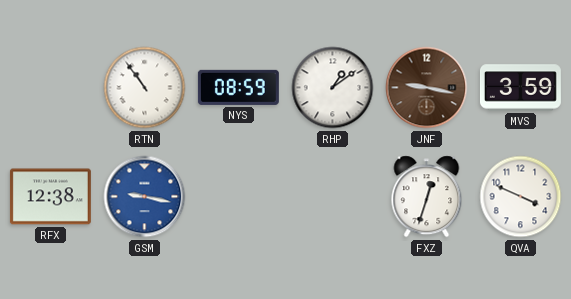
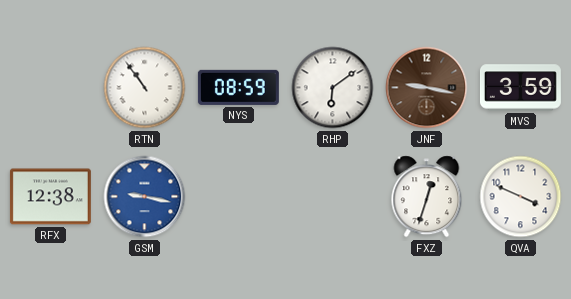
RHP: 1:09 -> 6:09
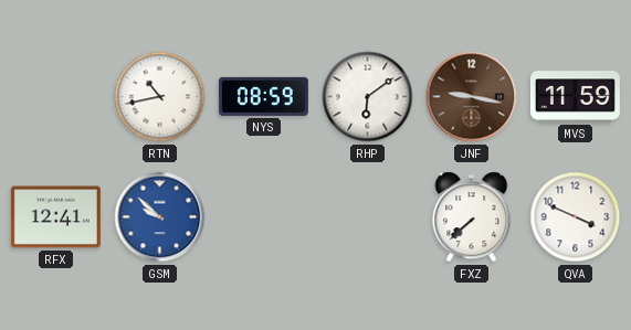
RTN: 10:54 -> 10:43
MVS: 3:59 -> 11:59
RFX: 12:38 -> 12:41
GSM: 9:17 -> 9:52
FXZ: 12:33 -> 7:38
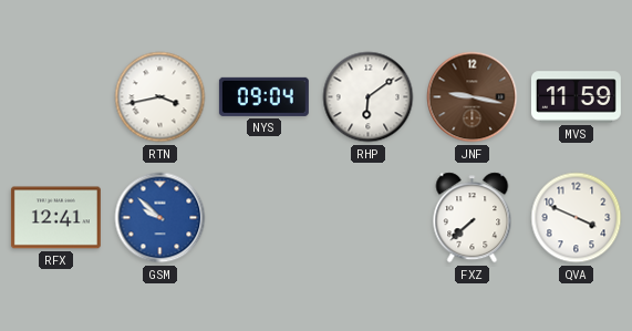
RTN: 10:43 -> 3:43
NYS: 08:59 -> 09:04
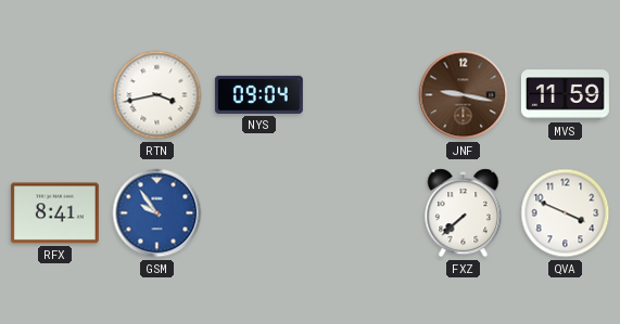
RHP: 6:09 -> none
RFX: 12:41 -> 8:41
GSM: 9:52 -> 9:54
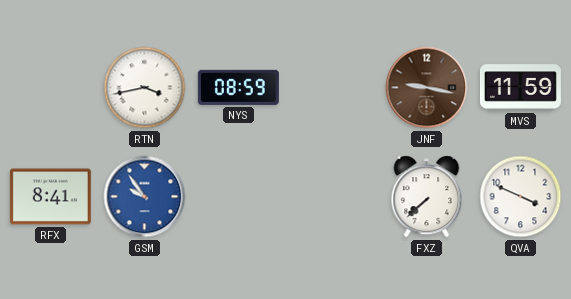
NYS: 09:04 -> 08:59
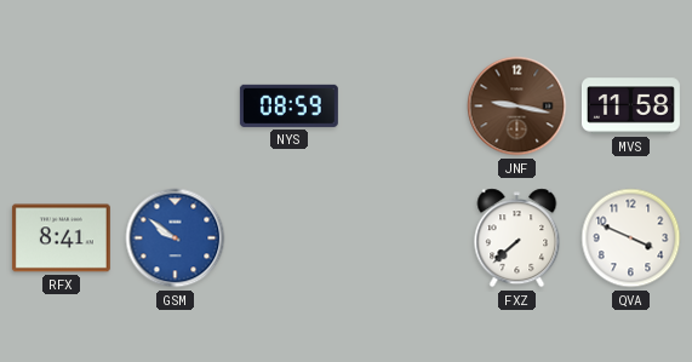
RTN: 3:43 -> none
MVS: 11:59 -> 11:58
GSM: 9:54 -> 9:51
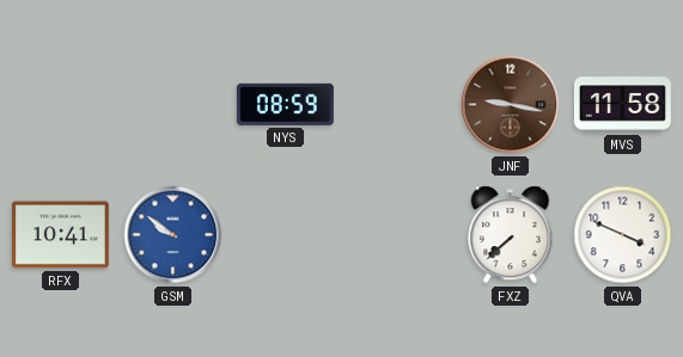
RFX: 8:41 -> 10:41
